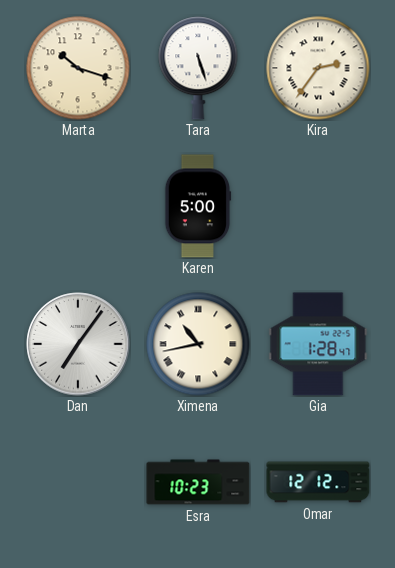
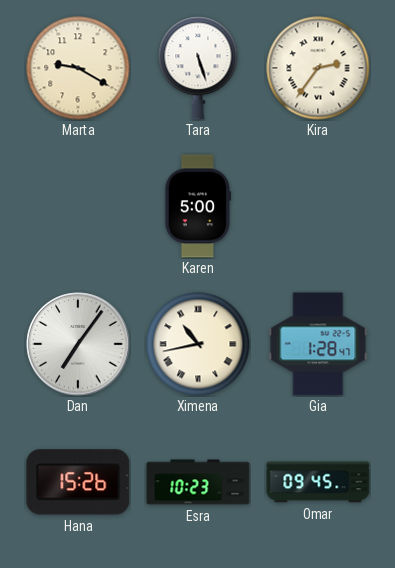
Marta: 10:18 -> 9:20
Hana: none -> 15:26
Omar: 12:12 -> 09:45
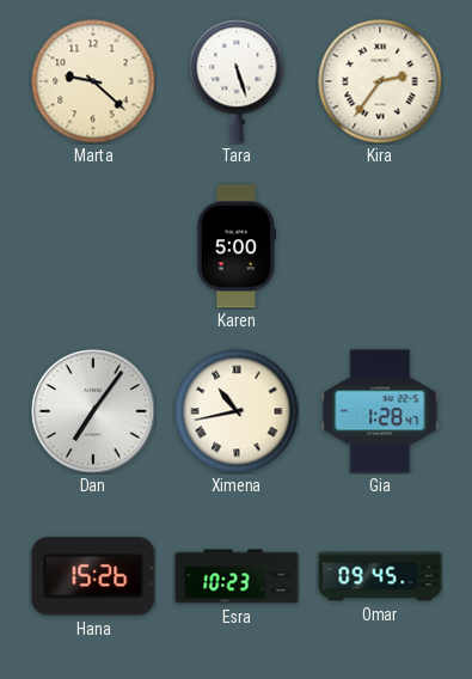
Marta: 9:20 -> 9:22
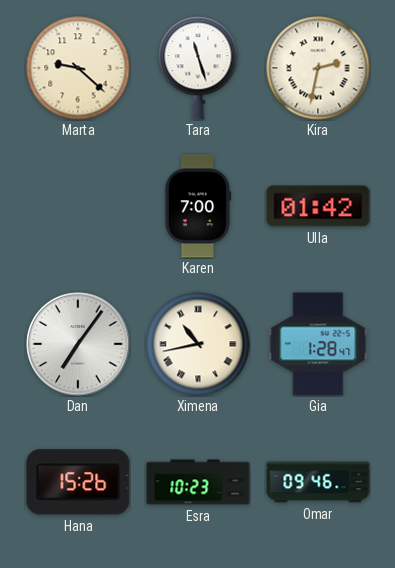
Tara: 5:27 -> 11:27
Kira: 2:36 -> 2:32
Karen: 5:00 -> 7:00
Ulla: none -> 01:42
Omar: 09:45 -> 09:46
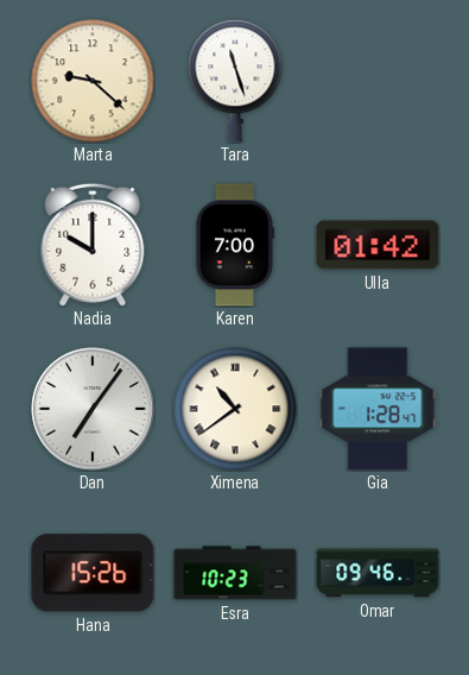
Kira: 2:32 -> none
Nadia: none -> 10:00
Ximena: 10:43 -> 10:39
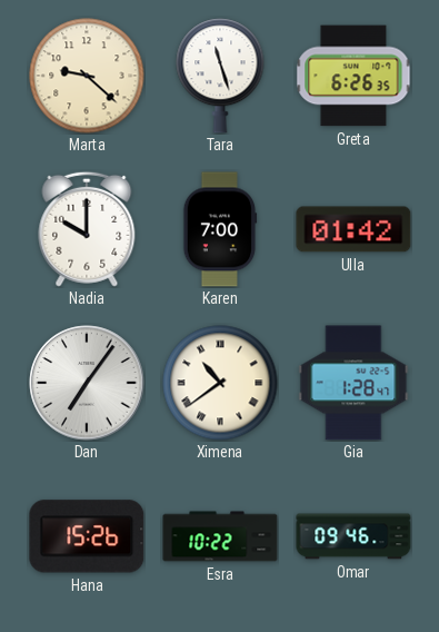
Greta: none -> 6:26
Esra: 10:23 -> 10:22
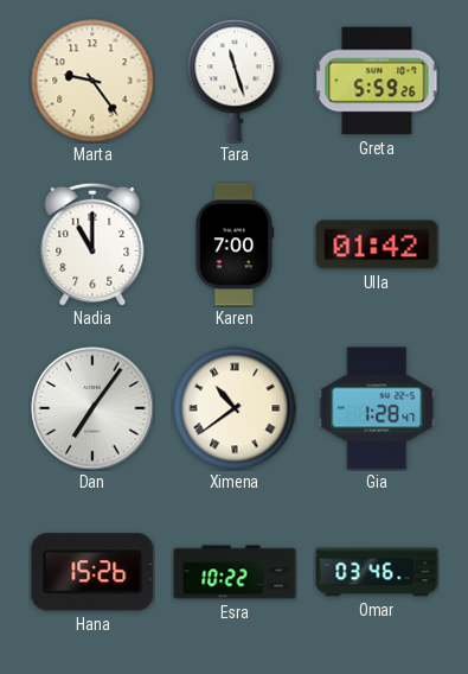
Marta: 9:22 -> 9:24
Greta: 6:26 -> 5:59
Nadia: 10:00 -> 11:00
Omar: 09:46 -> 03:46
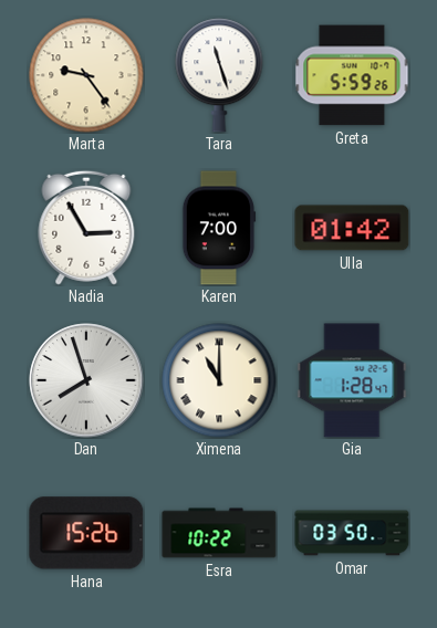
Nadia: 11:00 -> 2:55
Dan: 7:06 -> 7:57
Ximena: 10:39 -> 11:00
Omar: 03:46 -> 03:50
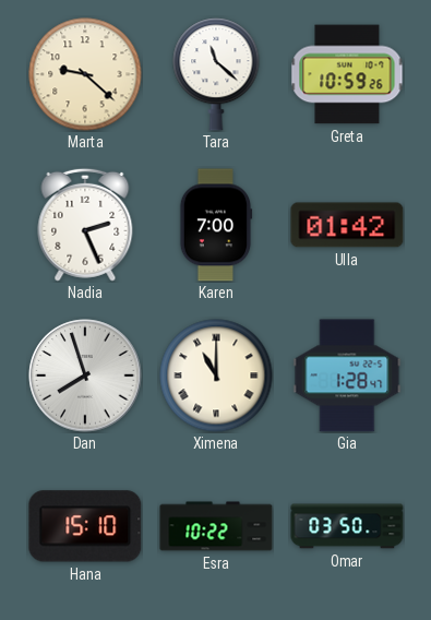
Marta: 9:24 -> 9:22
Tara: 11:27 -> 11:22
Greta: 5:59 -> 10:59
Nadia: 2:55 -> 2:26
Hana: 15:26 -> 15:10
